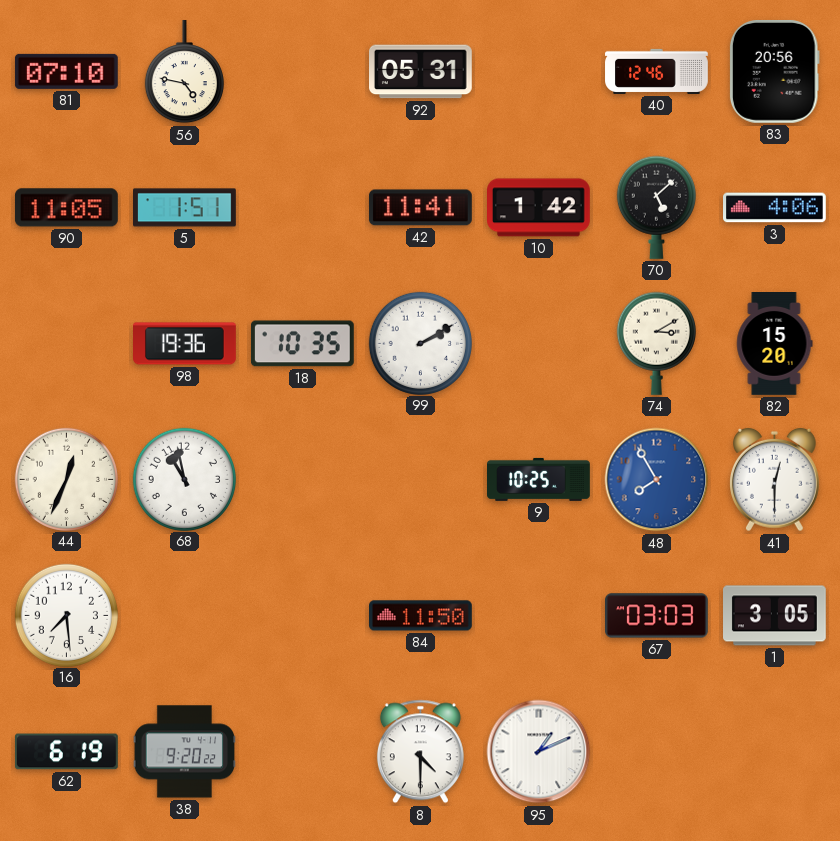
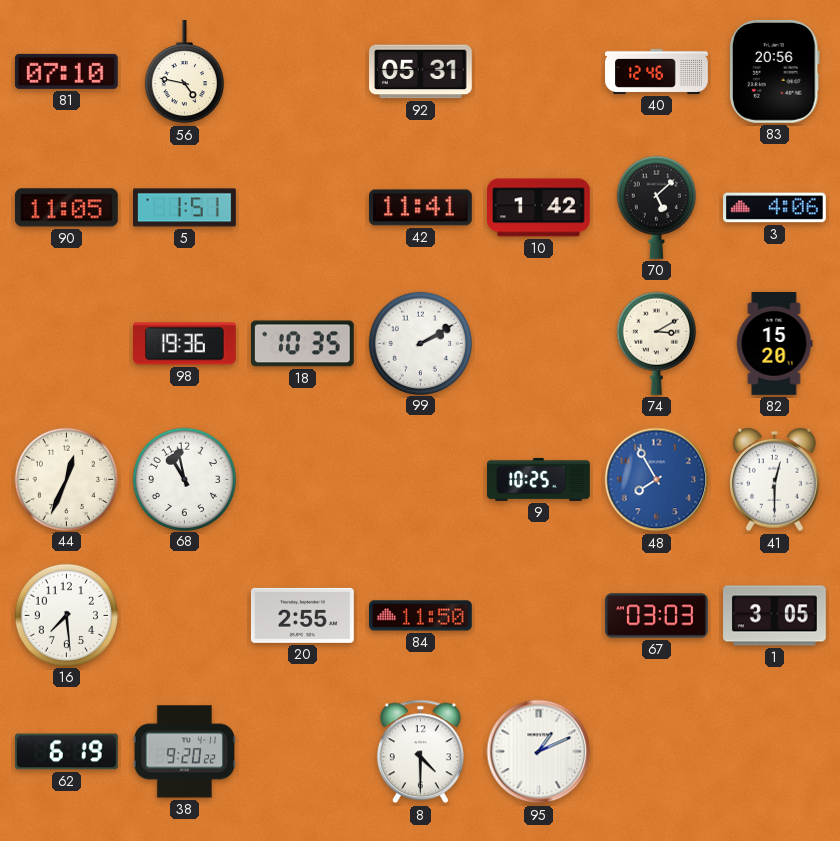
20: none -> 2:55
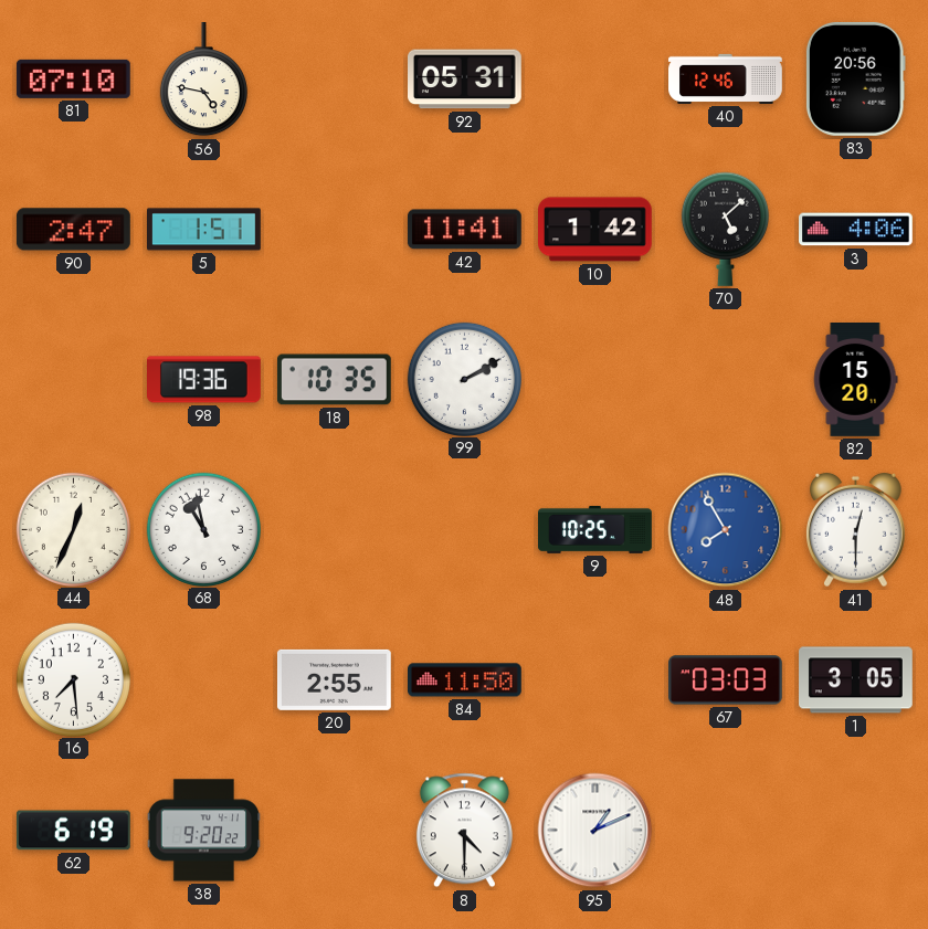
90: 11:05 -> 2:47
74: 3:10 -> none
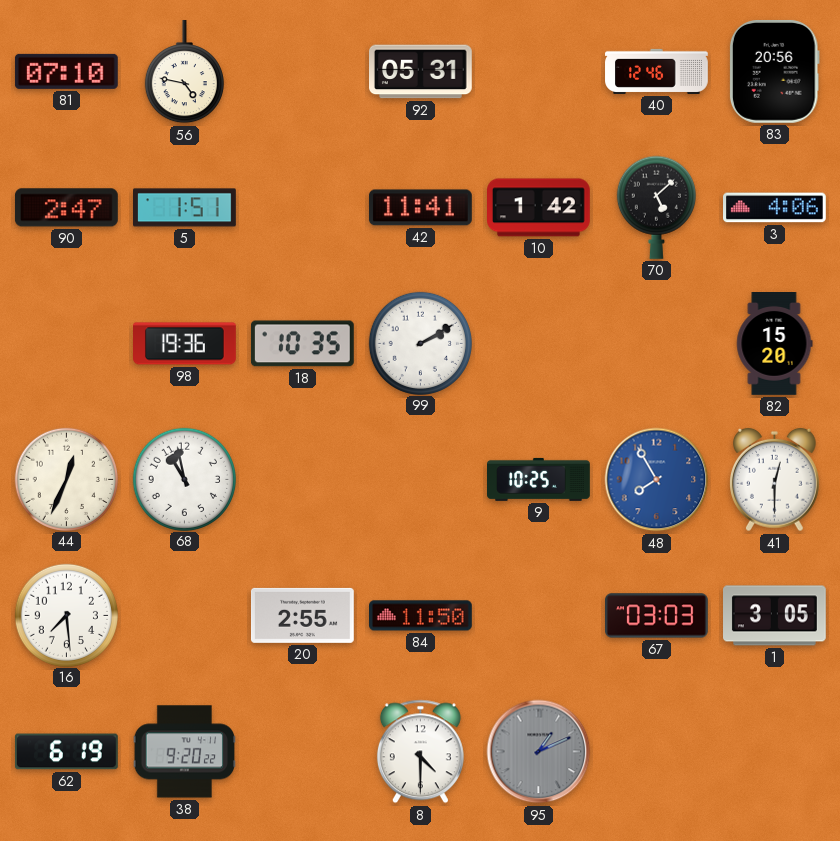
95 dial: white -> grey
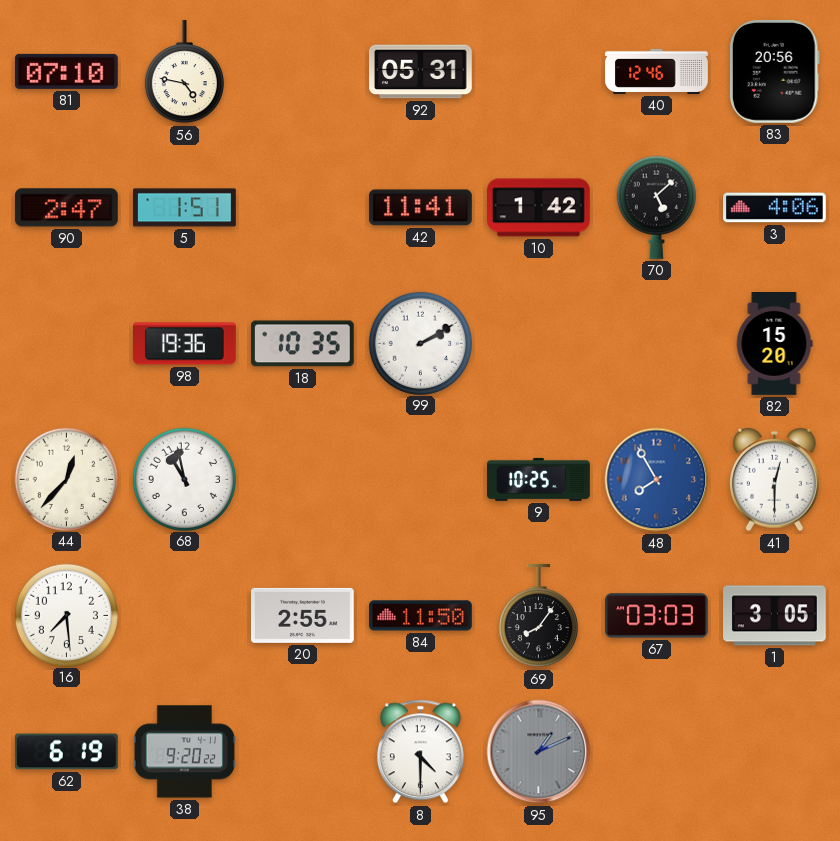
44: 12:34 -> 12:37
69: none -> 8:06
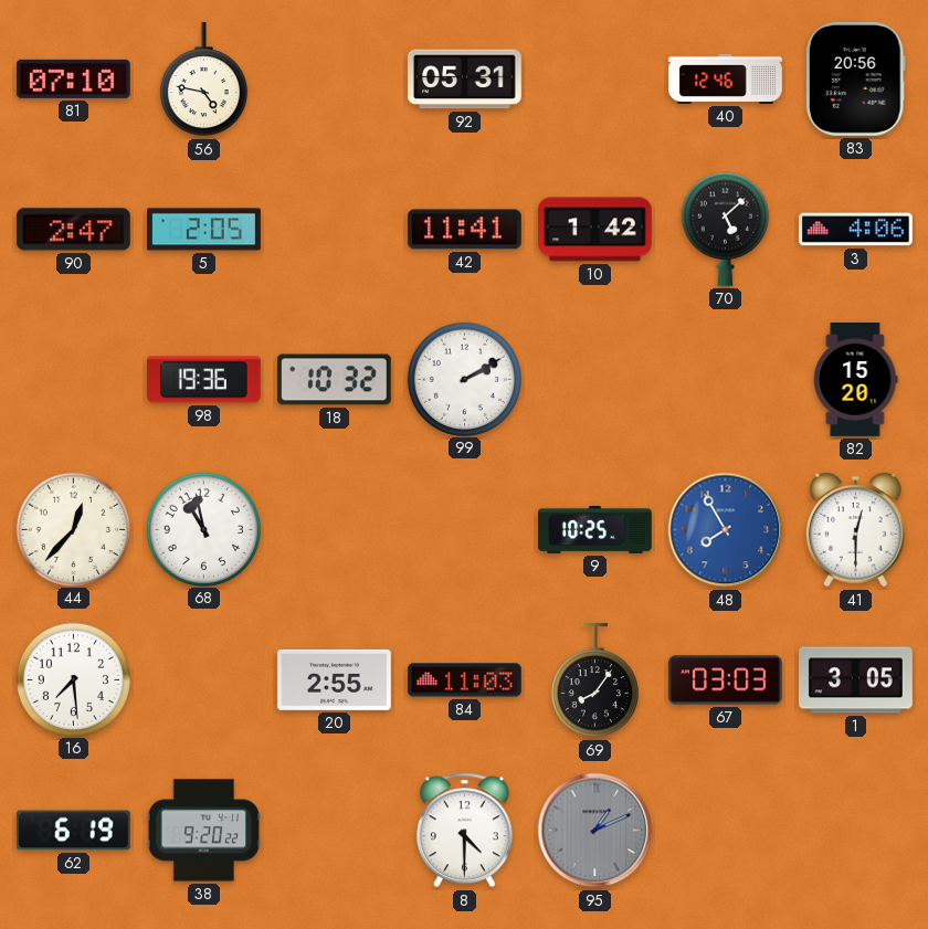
5: 1:51 -> 2:05
18: 10:35 -> 10:32
84: 11:50 -> 11:03
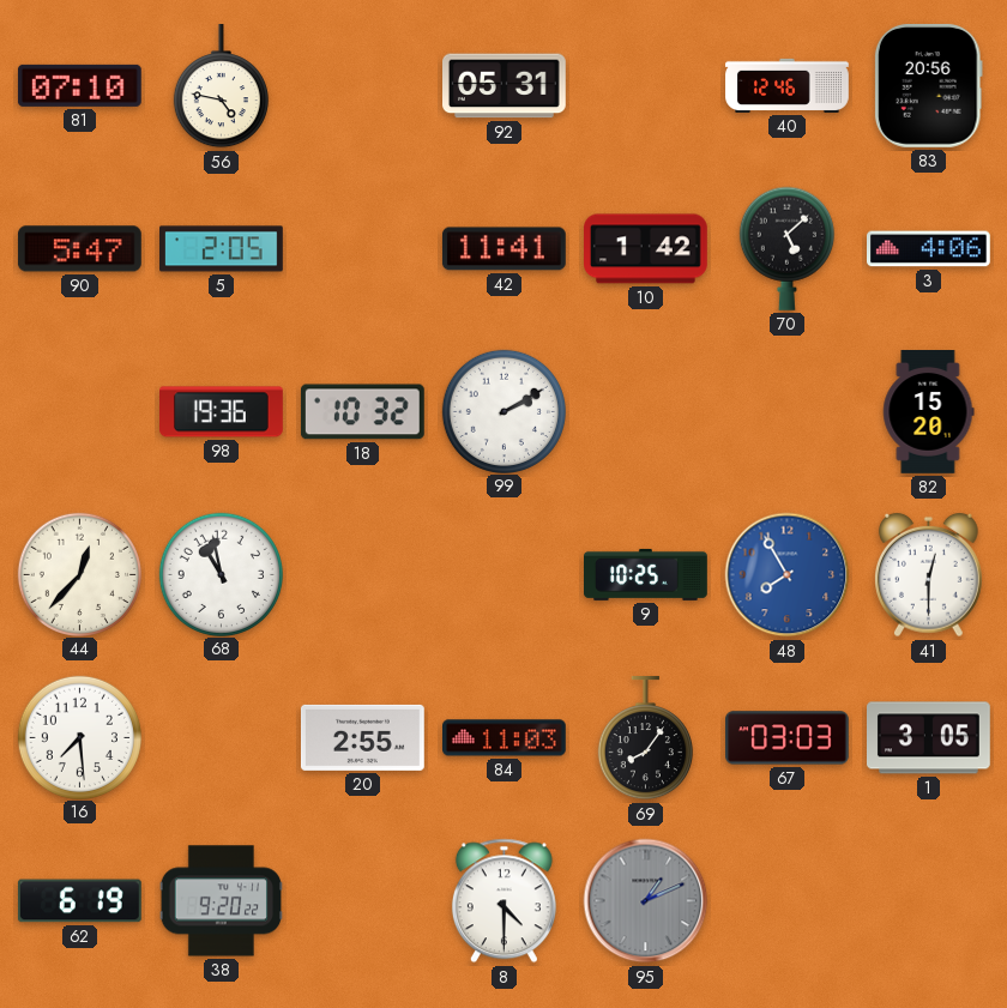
90: 2:47 -> 5:47
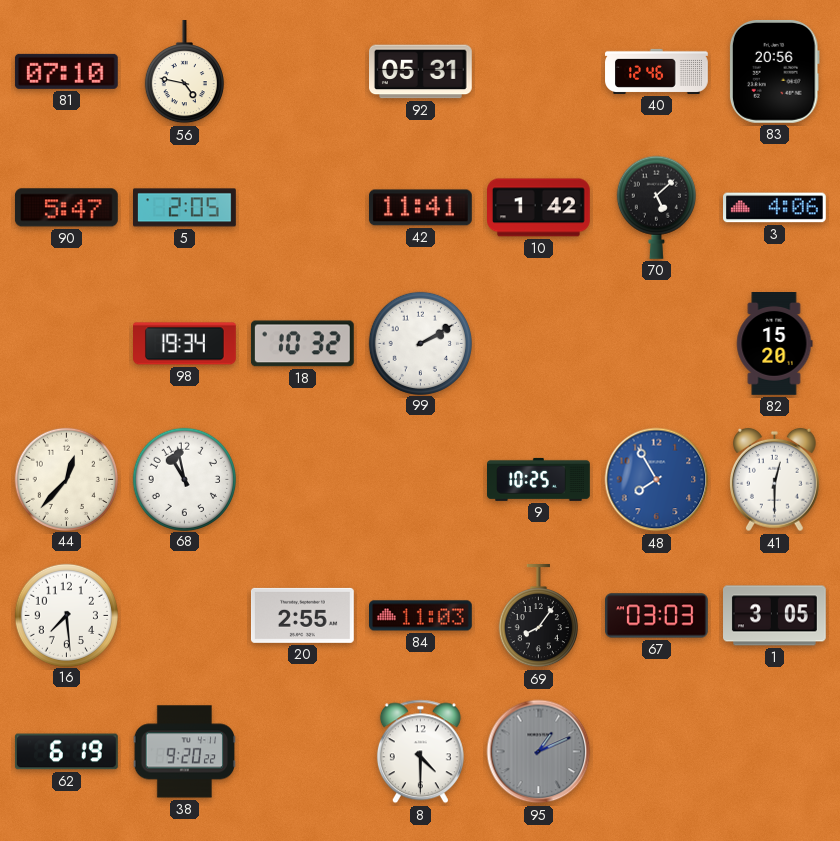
98: 19:36 -> 19:34
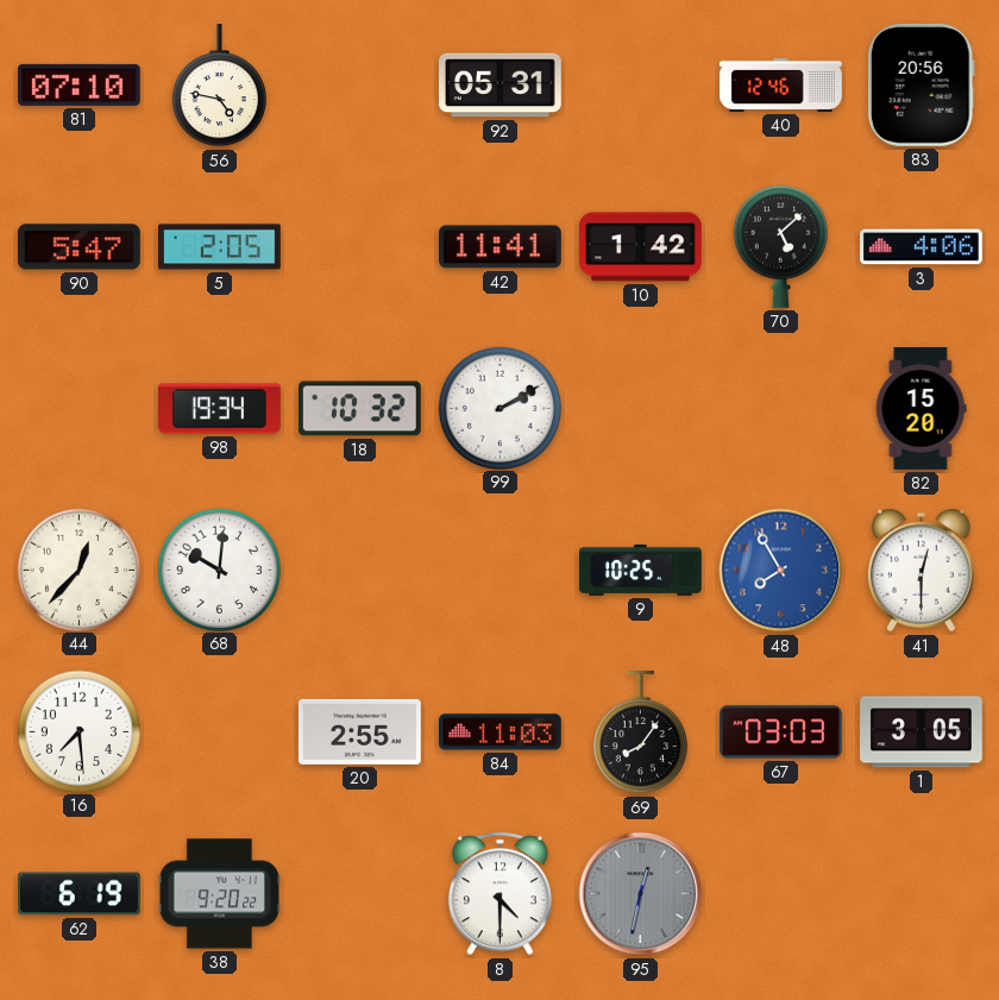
68: 10:58 -> 10:01
95: 1:11 -> 12:32
